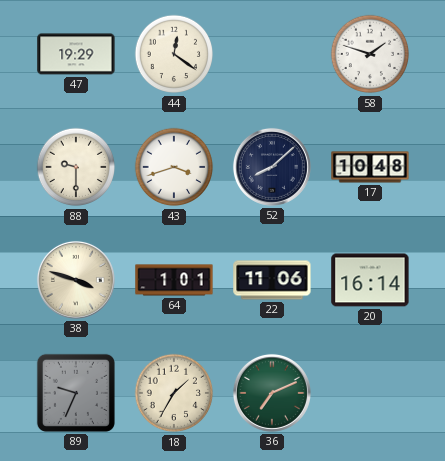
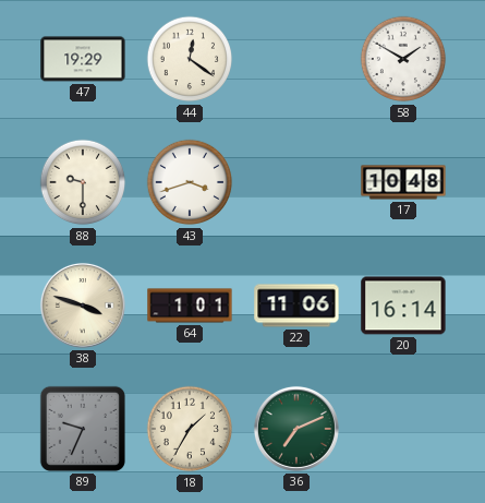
58: 1:48 -> 1:50
52: 8:08 -> none
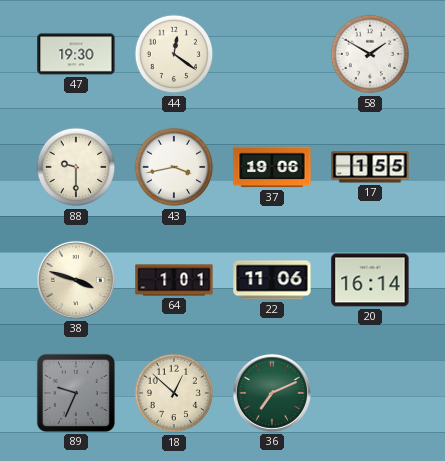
47: 19:29 -> 19:30
43: 3:42 -> 3:43
37: none -> 19:06
17: 10:48 -> 1:55
18: 1:35 -> 12:52
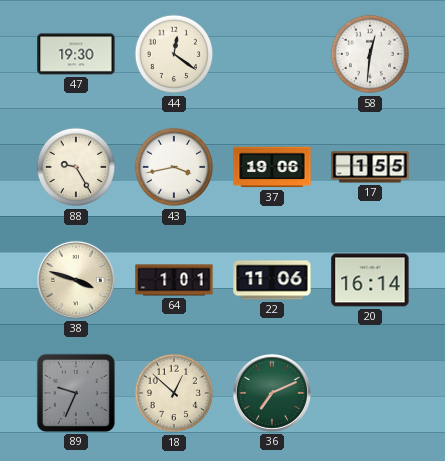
58: 1:50 -> 12:31
88: 9:30 -> 9:25
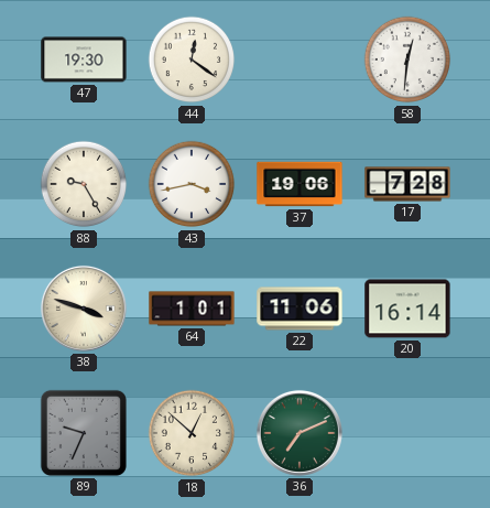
17: 1:55 -> 7:28
